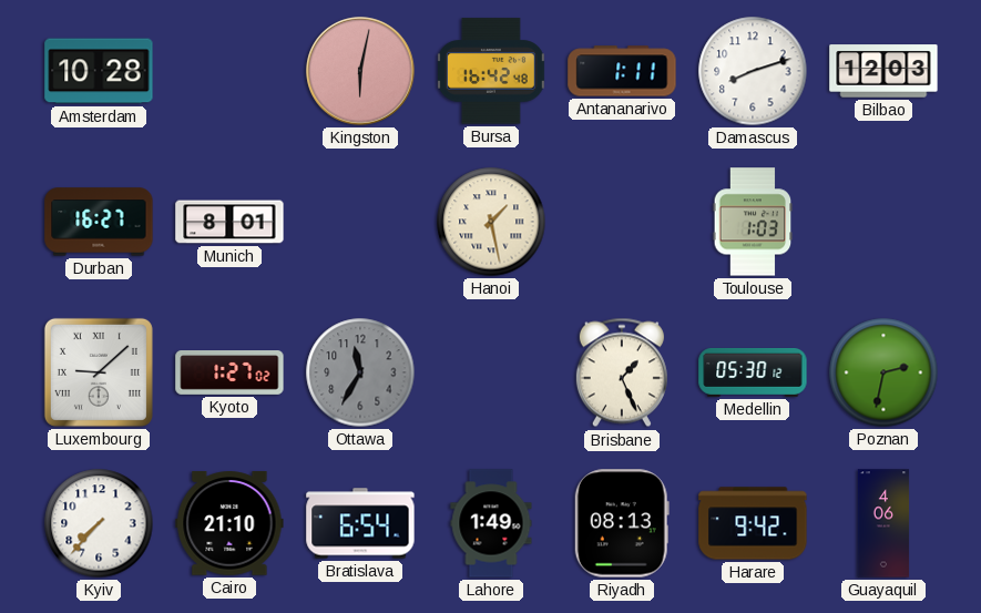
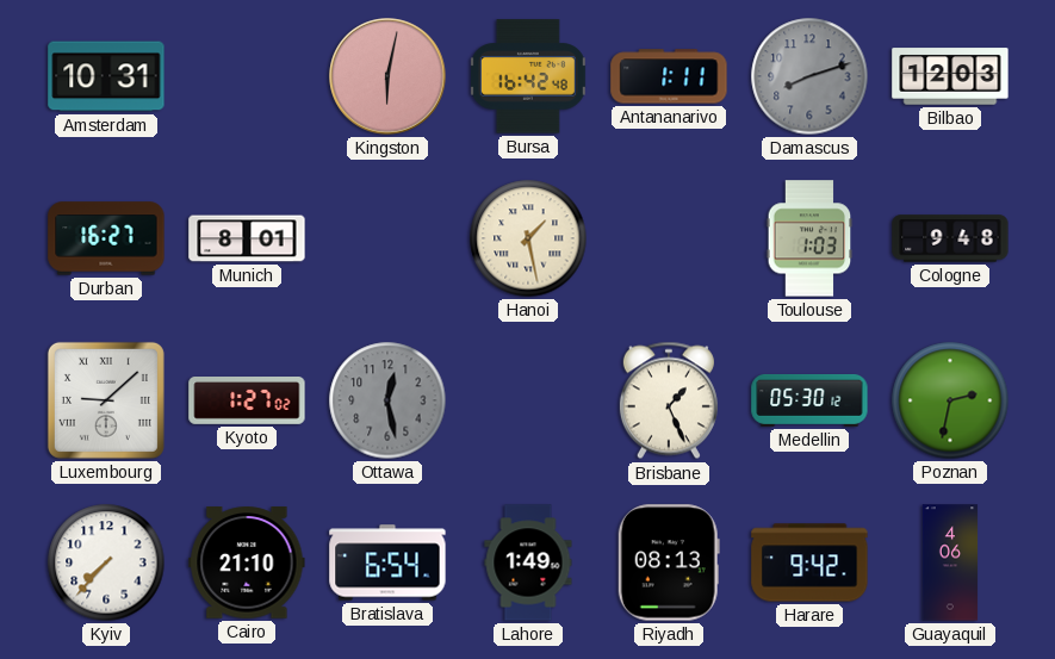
Amsterdam: 10:28 -> 10:31
Damascus dial: white -> grey
Cologne: none -> 9:48
Ottawa: 11:35 -> 12:28
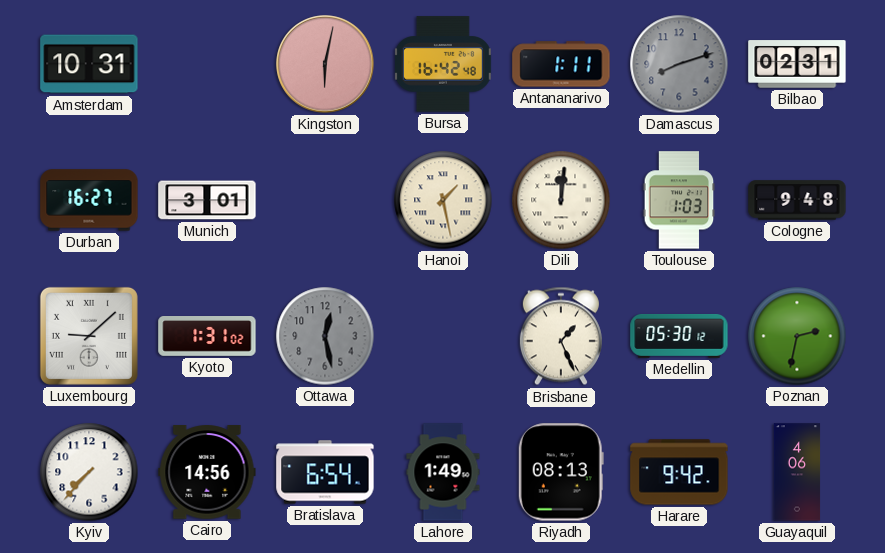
Bilbao: 12:03 -> 02:31
Munich: 8:01 -> 3:01
Dili: none -> 12:01
Kyoto: 1:27 -> 1:31
Cairo: 21:10 -> 14:56
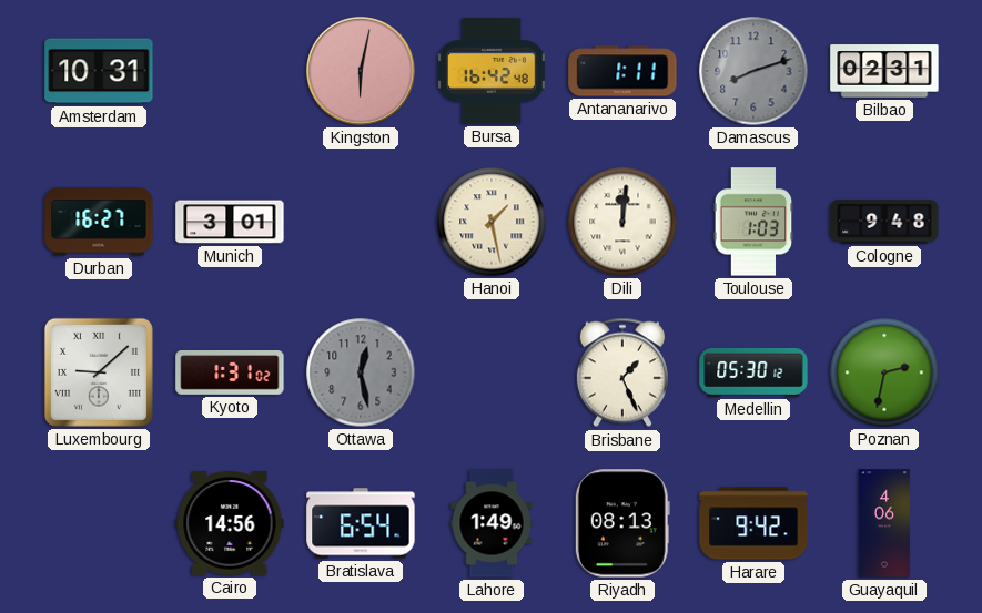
Kyiv: 7:37 -> none
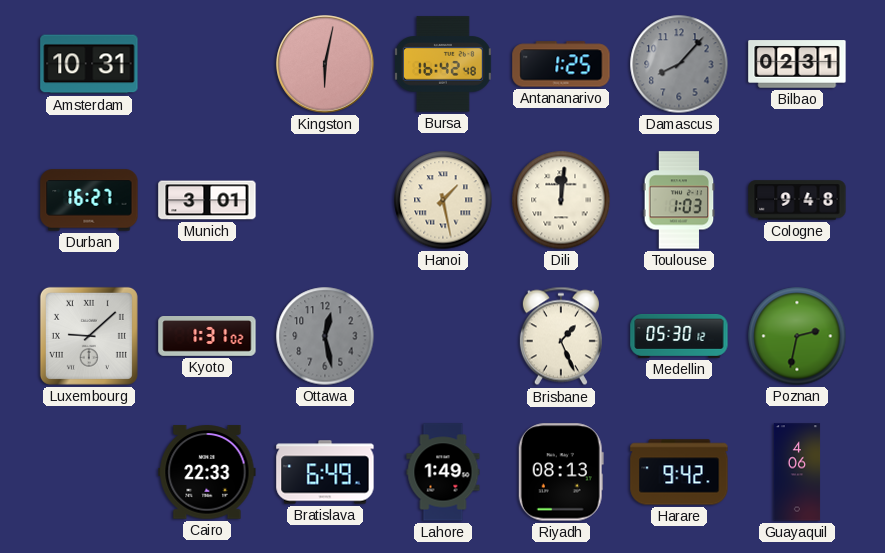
Antananarivo: 1:11 -> 1:25
Damascus: 8:12 -> 8:07
Cairo: 14:56 -> 22:33
Bratislava: 6:54 -> 6:49
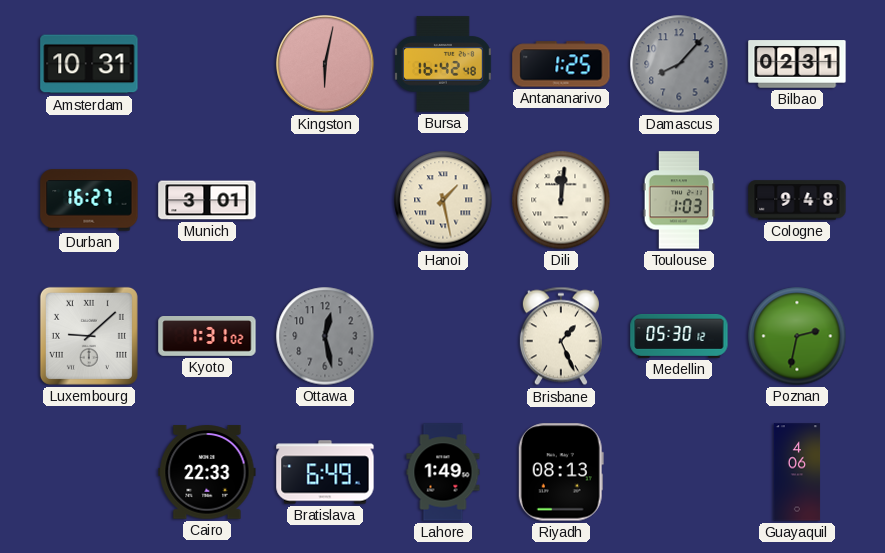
Harare: 9:42 -> none
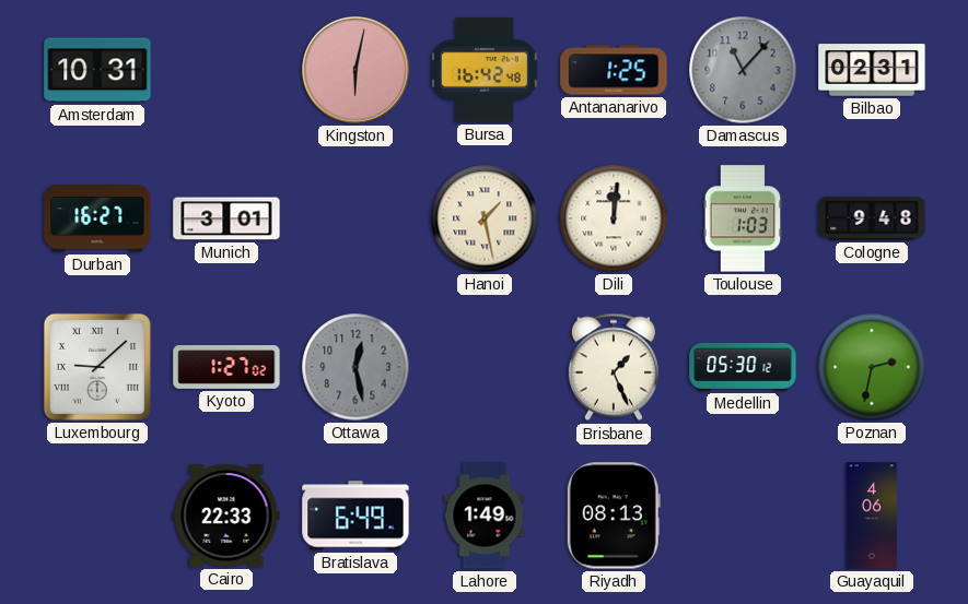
Damascus: 8:07 -> 11:07
Kyoto: 1:31 -> 1:27
